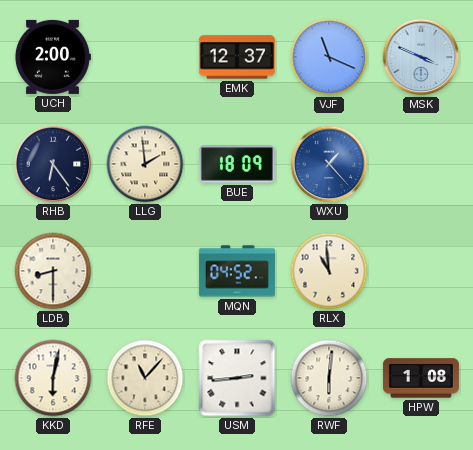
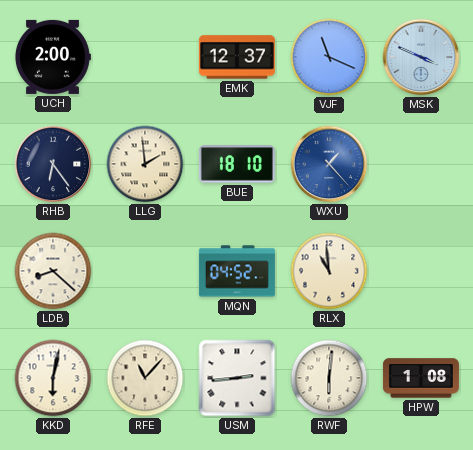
BUE: 18:09 -> 18:10
LDB: 8:30 -> 8:22
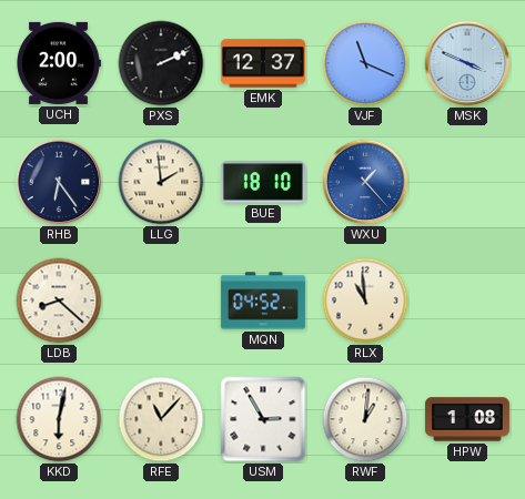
PXS: none -> 2:11
USM: 2:44 -> 2:55
RWF: 6:01 -> 1:01
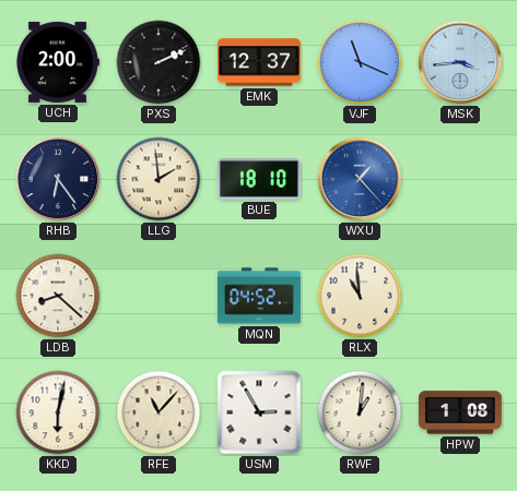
MSK: 3:49 -> 3:44
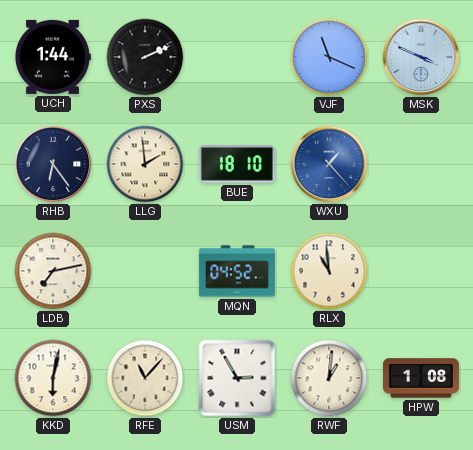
UCH: 2:00 -> 1:44
EMK: 12:37 -> none
MSK: 3:44 -> 3:49
LDB: 8:22 -> 7:13
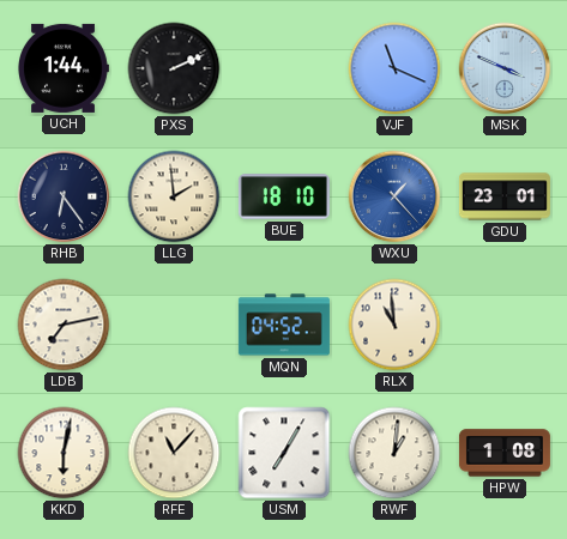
GDU: none -> 23:01
USM: 2:55 -> 7:05
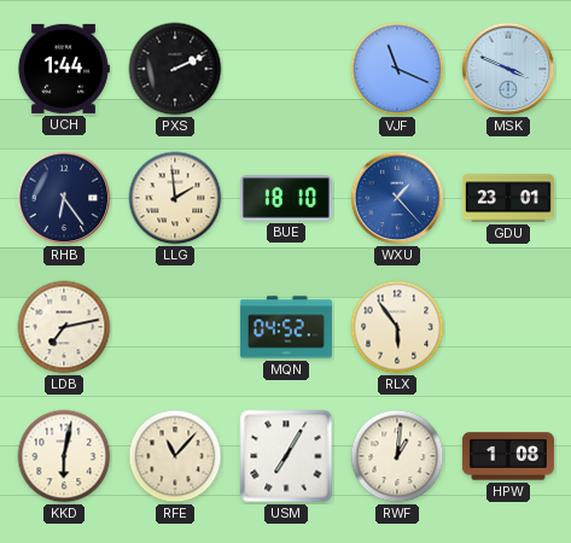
RLX: 10:59 -> 5:54
